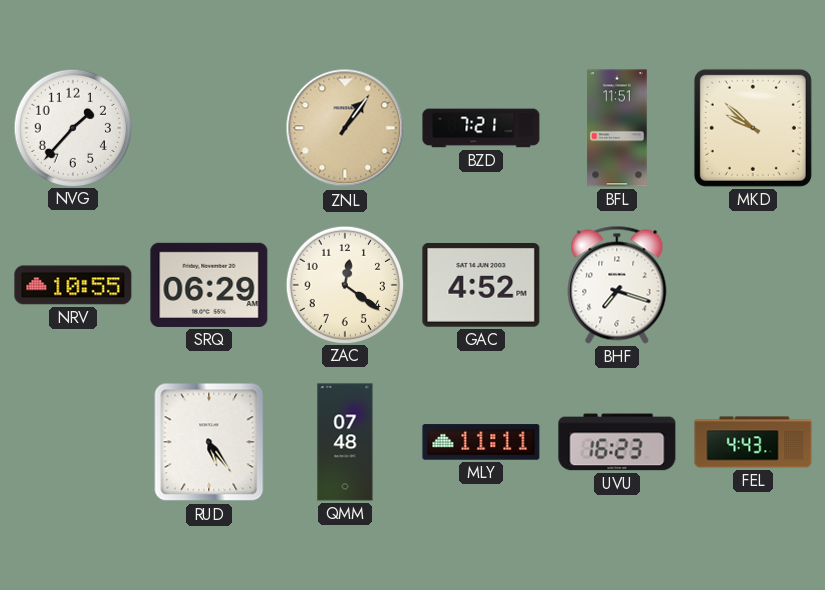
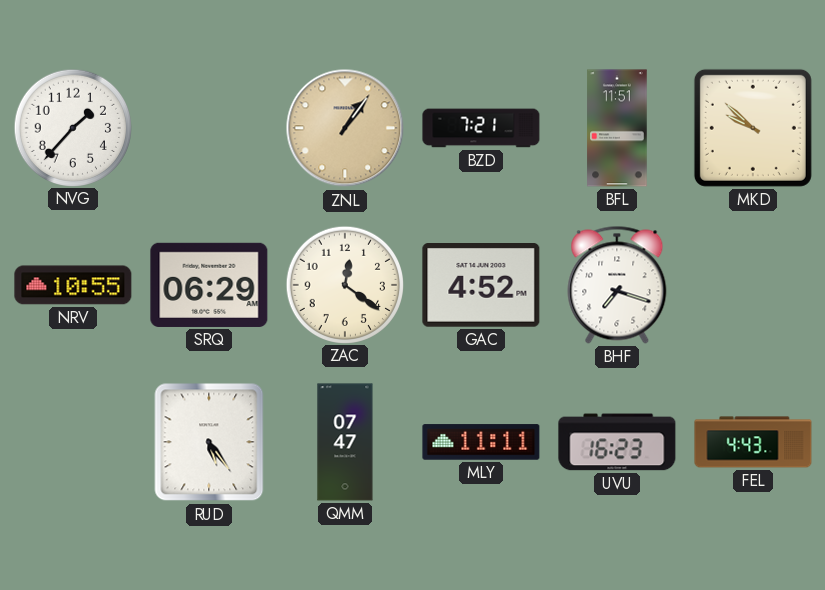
QMM: 07:48 -> 07:47
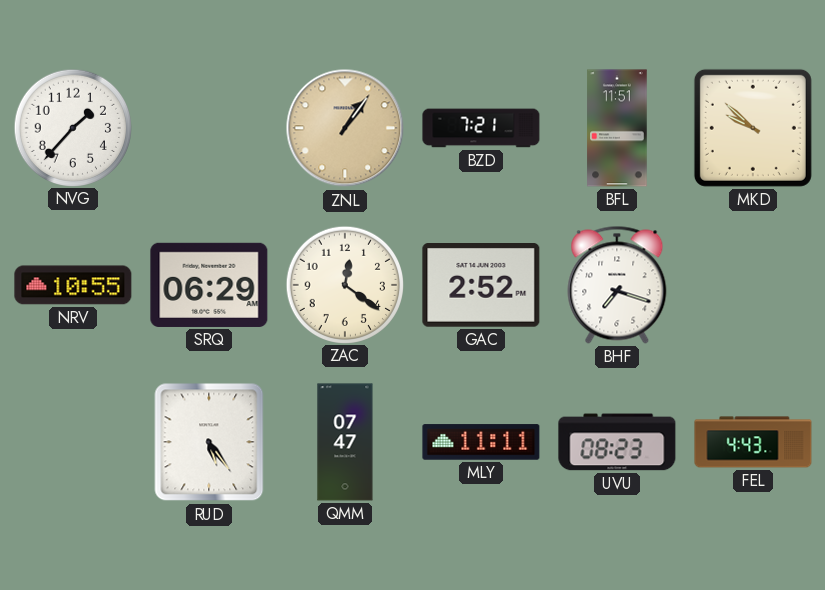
GAC: 4:52 -> 2:52
UVU: 16:23 -> 08:23
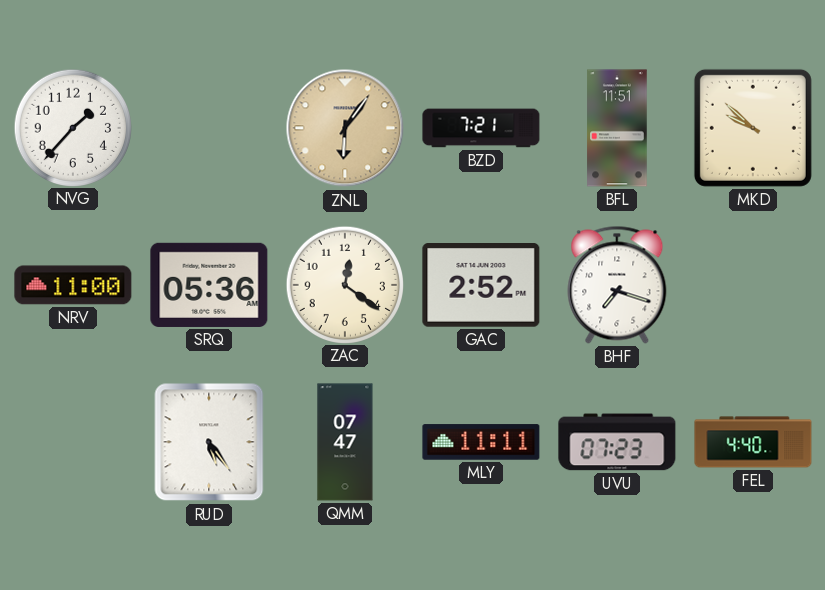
ZNL: 1:06 -> 6:06
NRV: 10:55 -> 11:00
SRQ: 06:29 -> 05:36
UVU: 08:23 -> 07:23
FEL: 4:43 -> 4:40
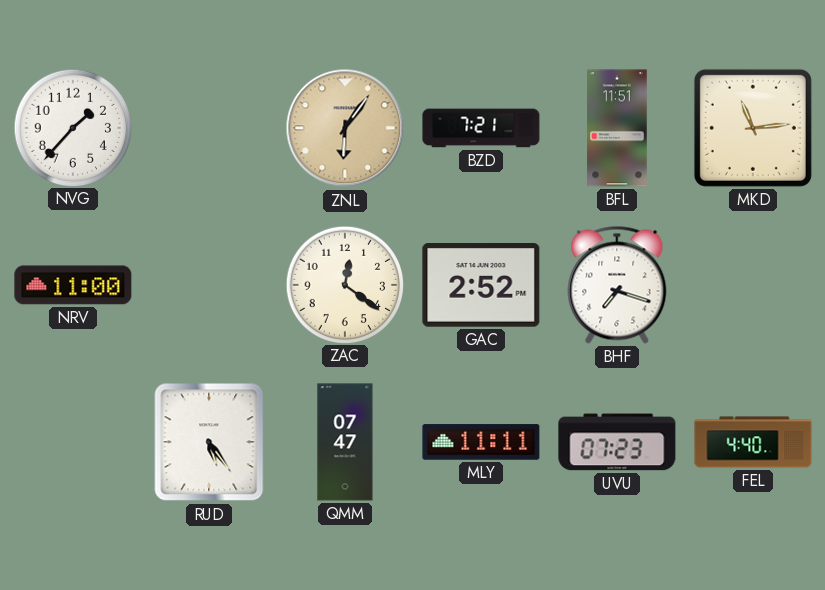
MKD: 9:52 -> 11:14
SRQ: 05:36 -> none
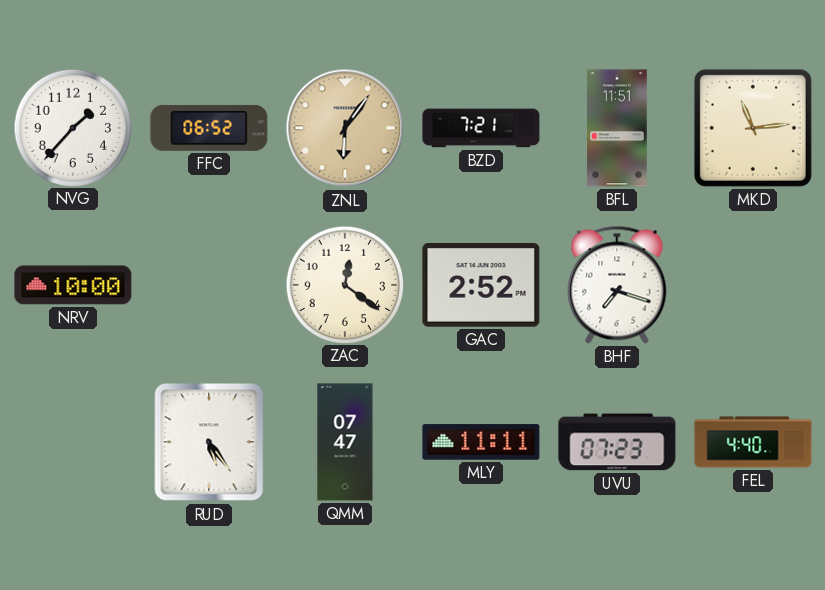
FFC: none -> 06:52
NRV: 11:00 -> 10:00
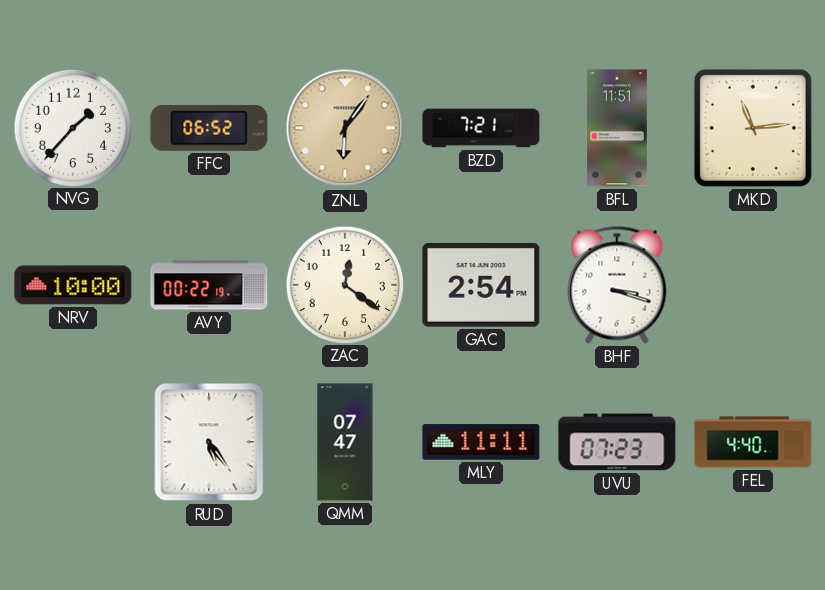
AVY: none -> 00:22
GAC: 2:52 -> 2:54
BHF: 7:18 -> 3:18
